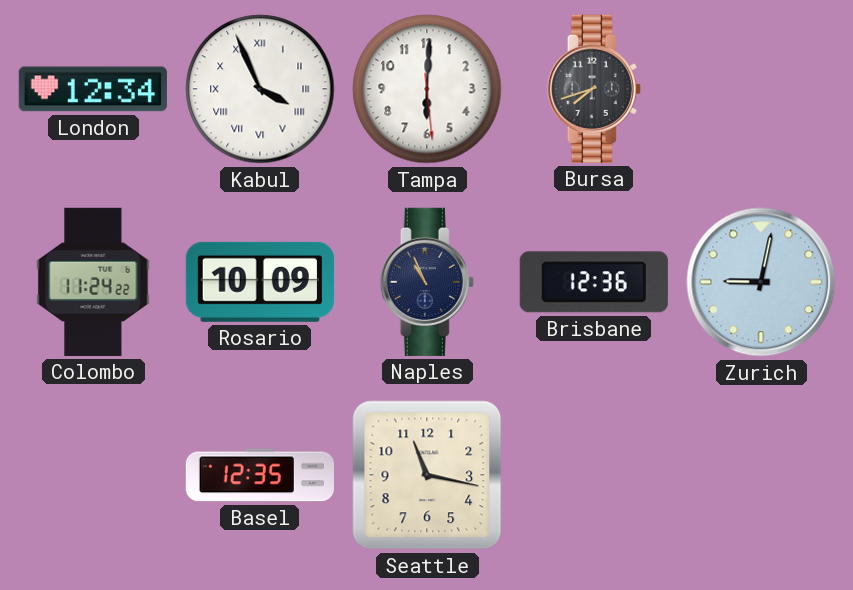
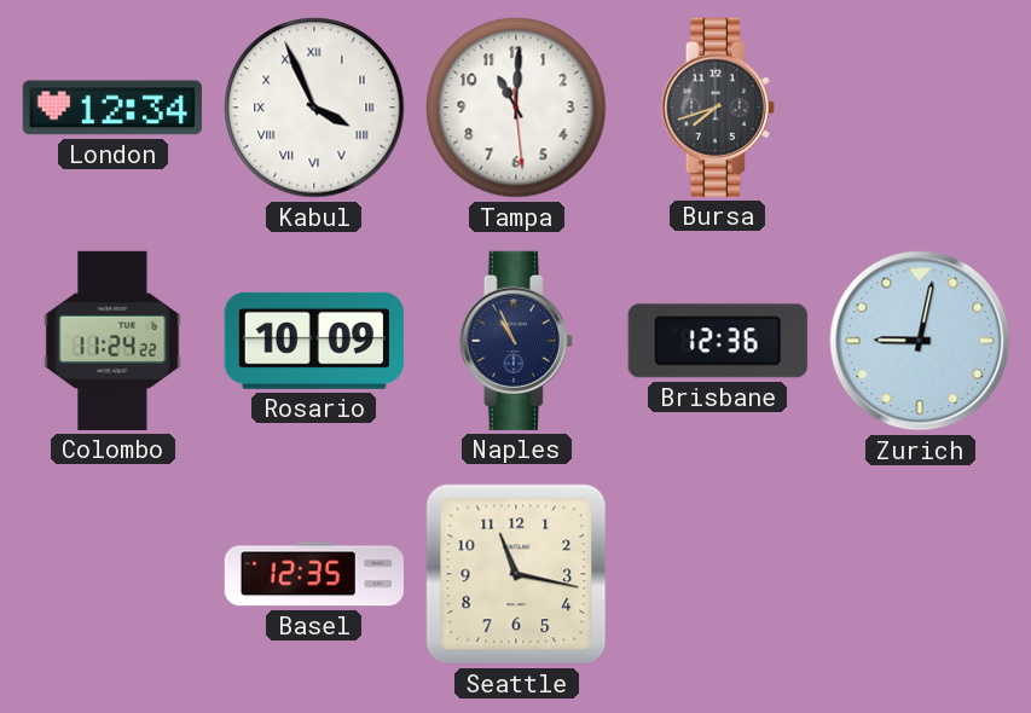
Tampa: 6:00 -> 11:00
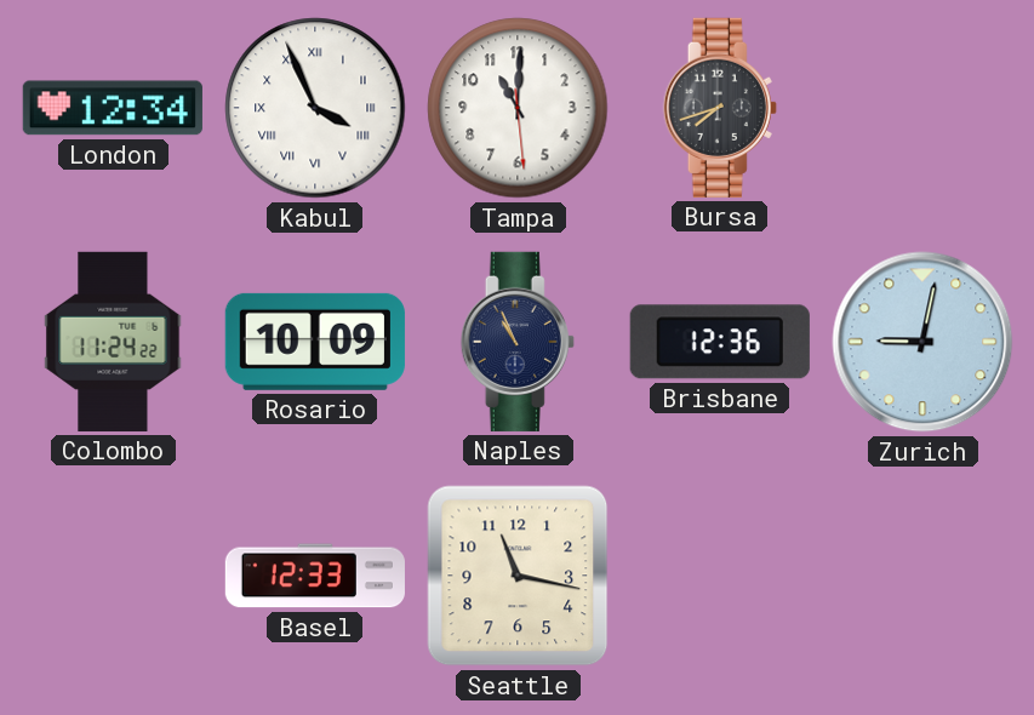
Basel: 12:35 -> 12:33
